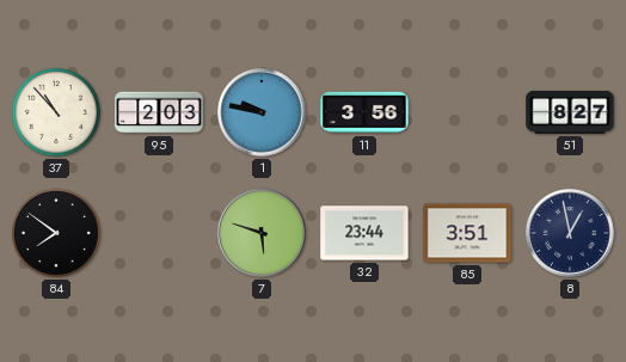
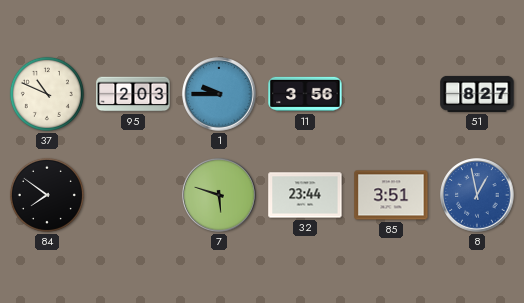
37: 10:53 -> 10:49
1: 9:47 -> 9:45
8 dial: navy -> blue
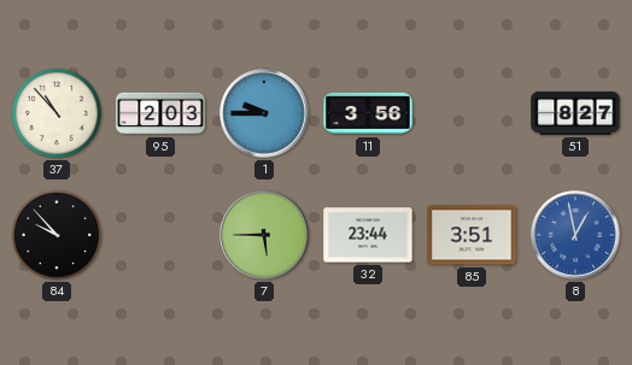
37: 10:49 -> 10:53
84: 7:51 -> 9:53
7: 5:48 -> 5:45
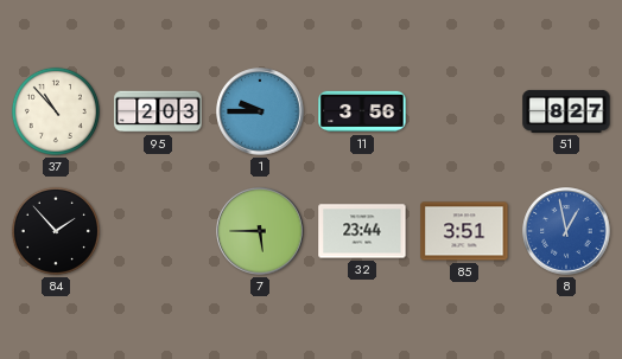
84: 9:53 -> 1:53
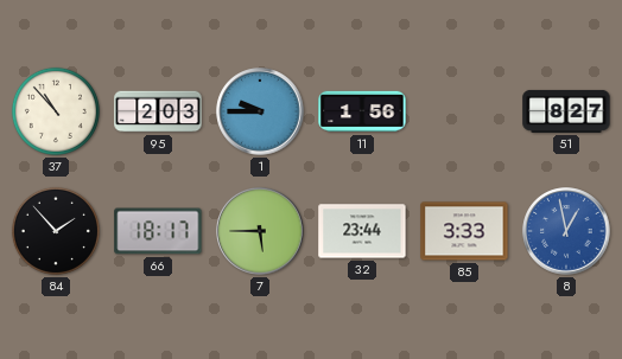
11: 3:56 -> 1:56
66: none -> 18:17
85: 3:51 -> 3:33
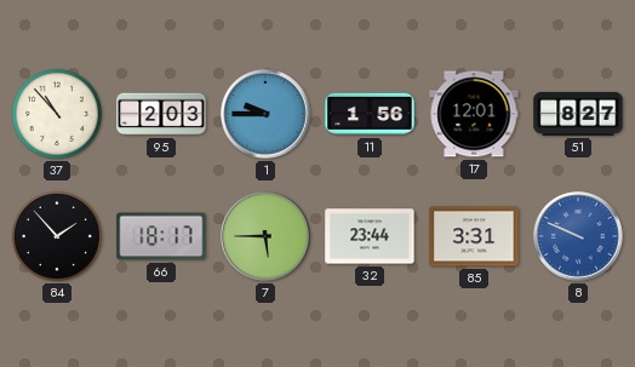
17: none -> 12:01
85: 3:33 -> 3:31
8: 12:58 -> 9:49
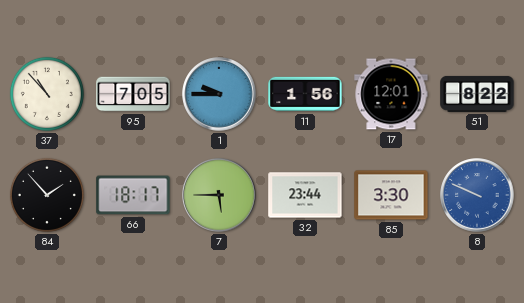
95: 2:03 -> 7:05
51: 8:27 -> 8:22
85: 3:31 -> 3:30
